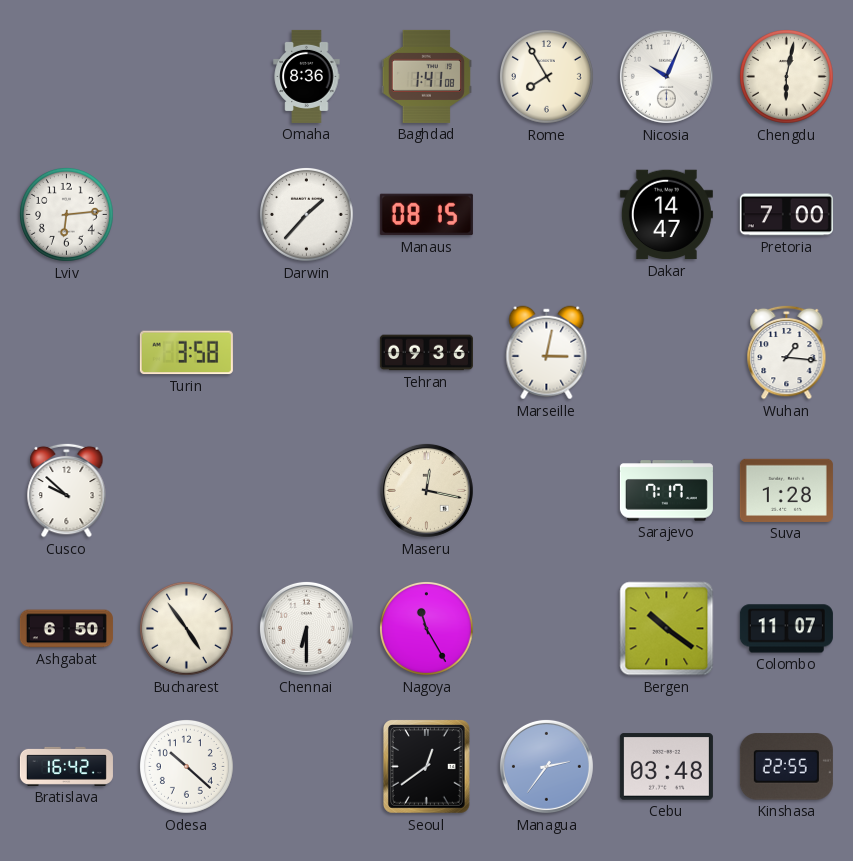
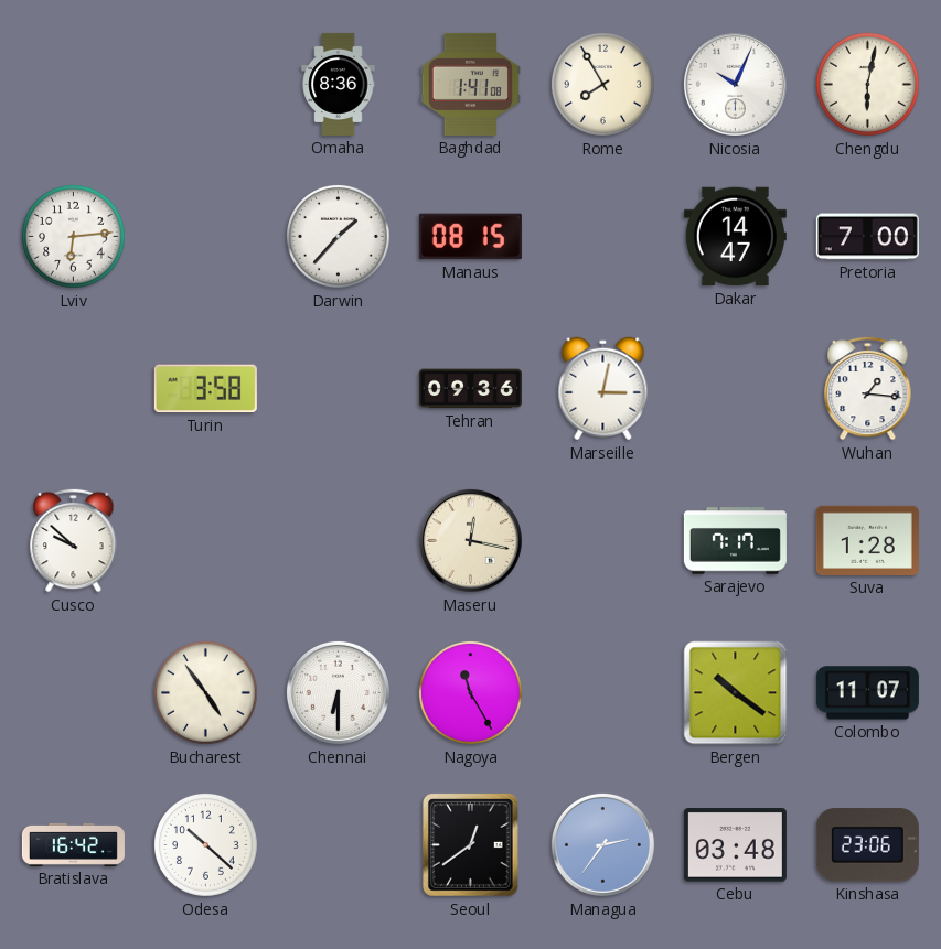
Ashgabat: 6:50 -> none
Kinshasa: 22:55 -> 23:06
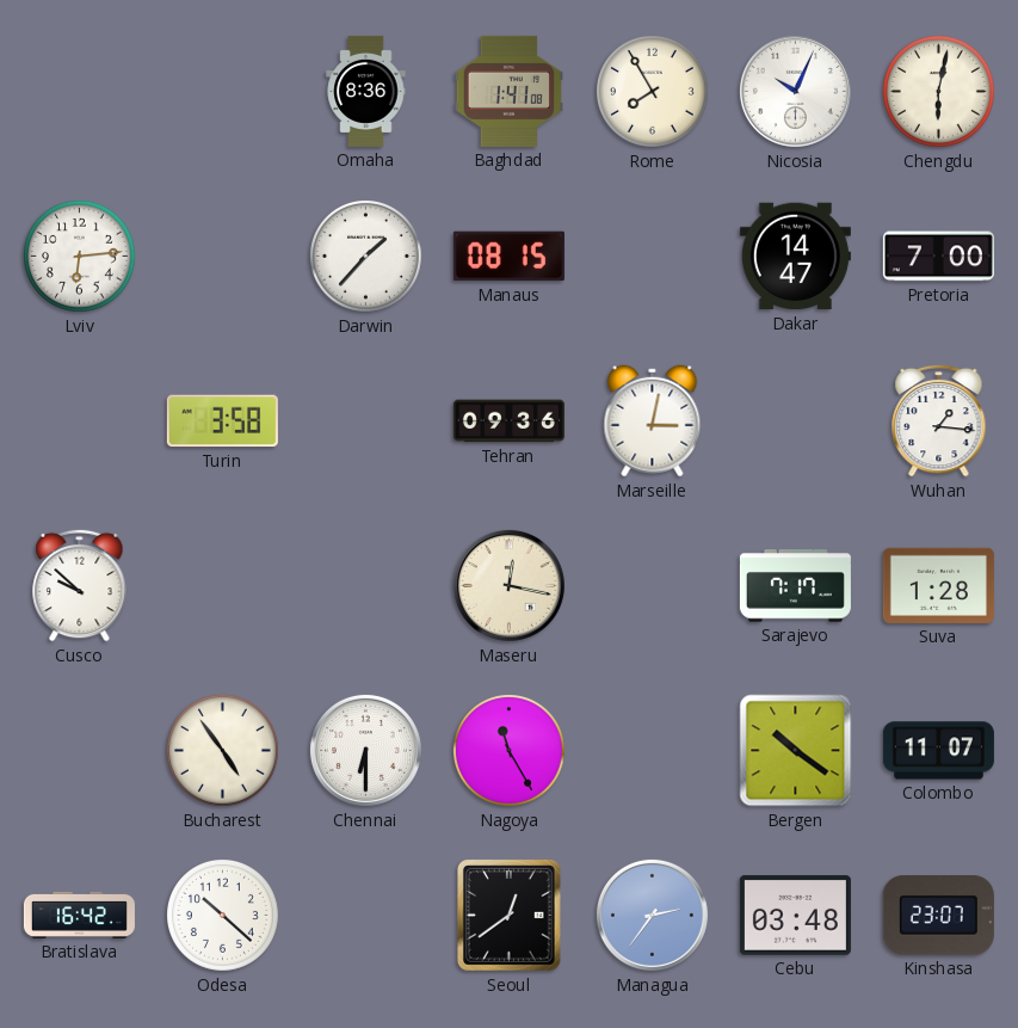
Kinshasa: 23:06 -> 23:07
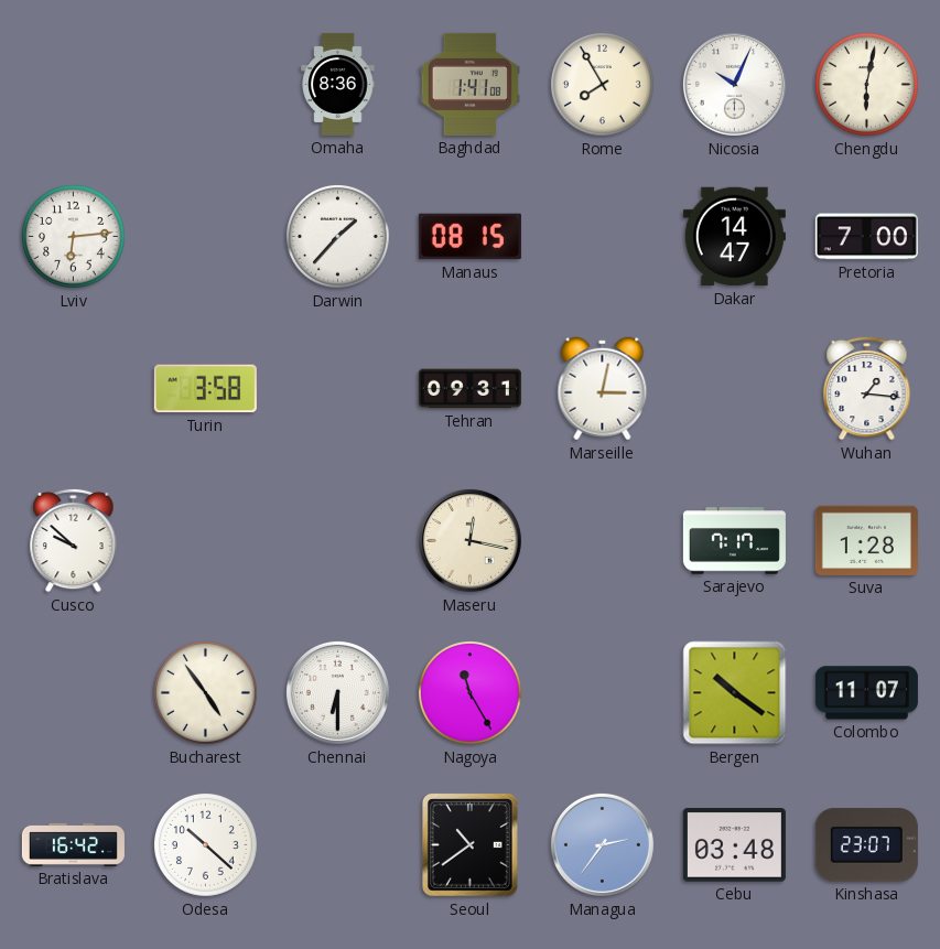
Tehran: 09:36 -> 09:31
Seoul: 12:39 -> 10:39
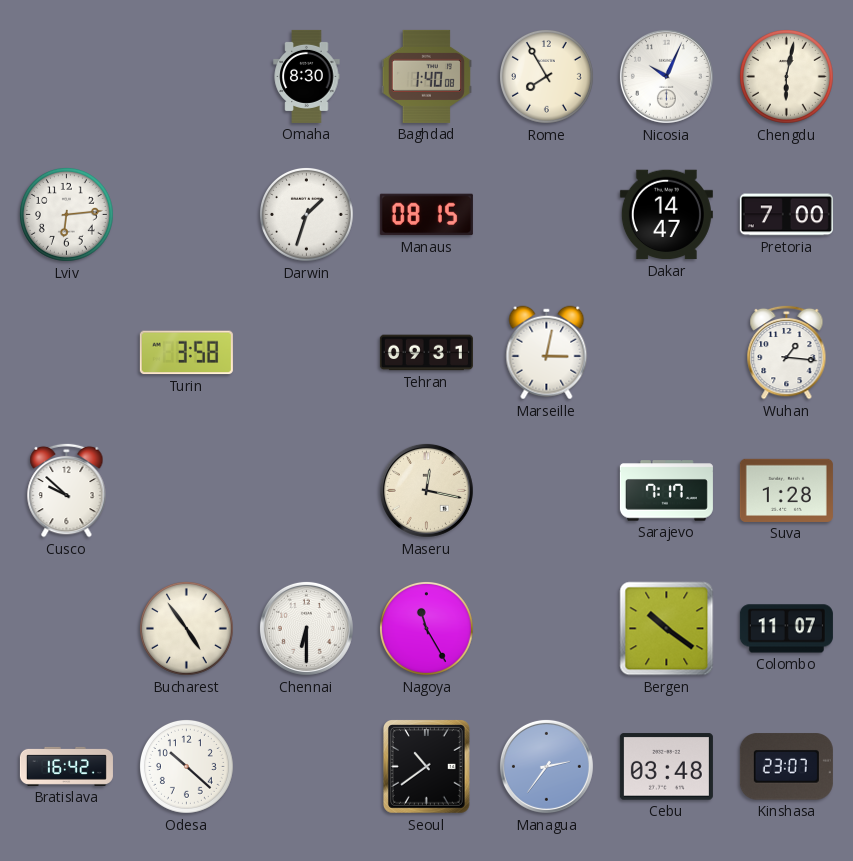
Omaha: 8:36 -> 8:30
Baghdad: 1:41 -> 1:40
Darwin: 1:37 -> 1:33
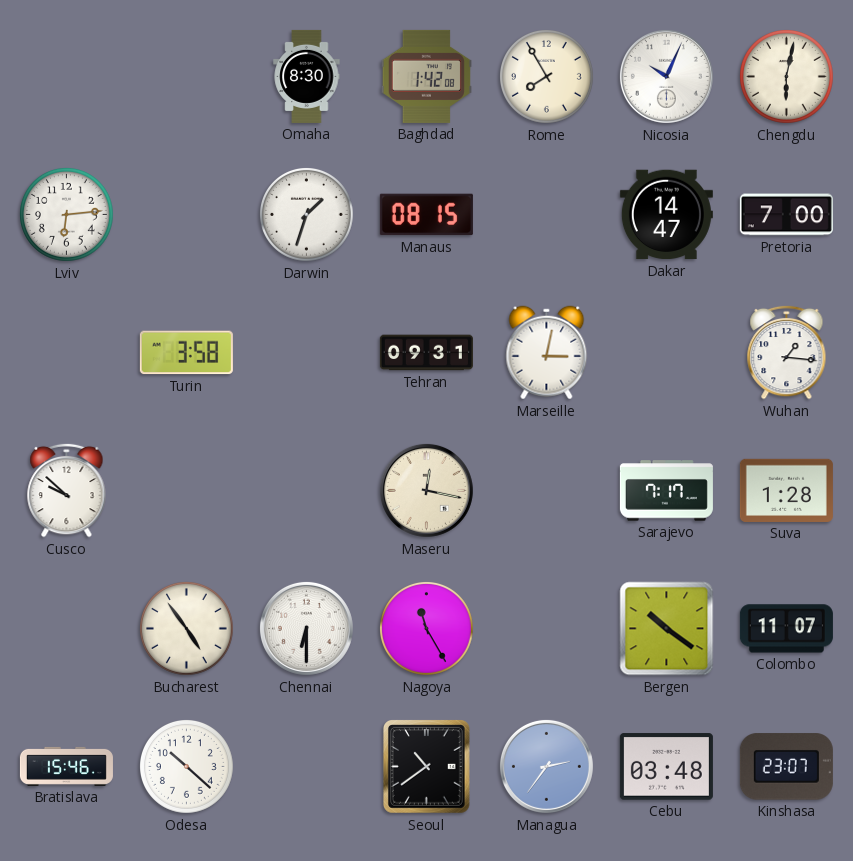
Baghdad: 1:40 -> 1:42
Bratislava: 16:42 -> 15:46
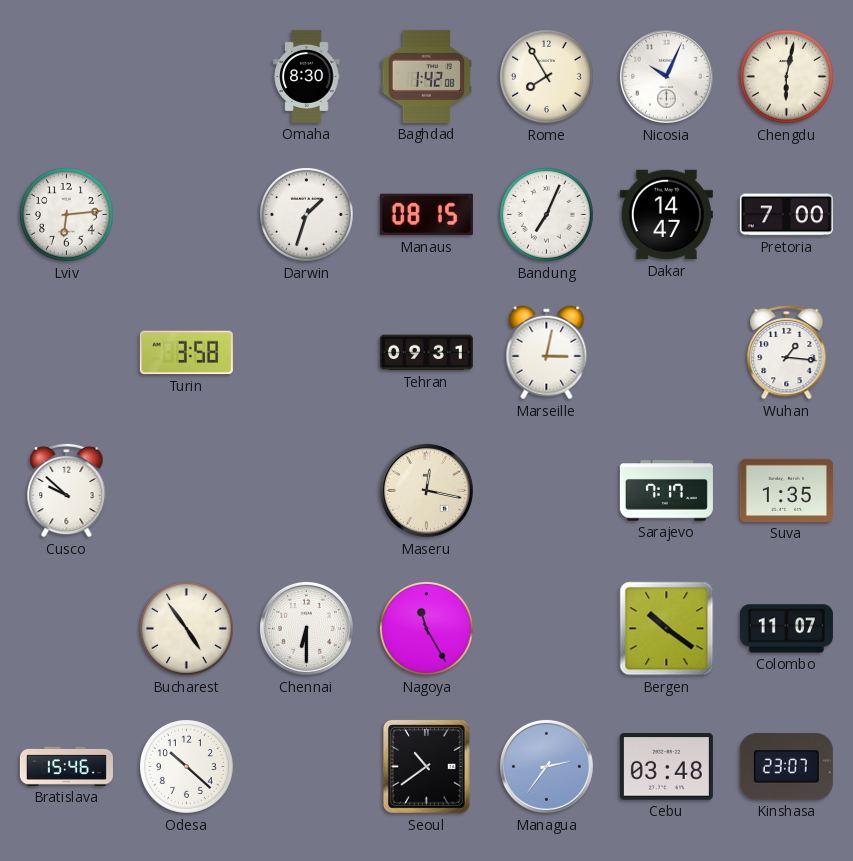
Bandung: none -> 7:04
Suva: 1:28 -> 1:35
